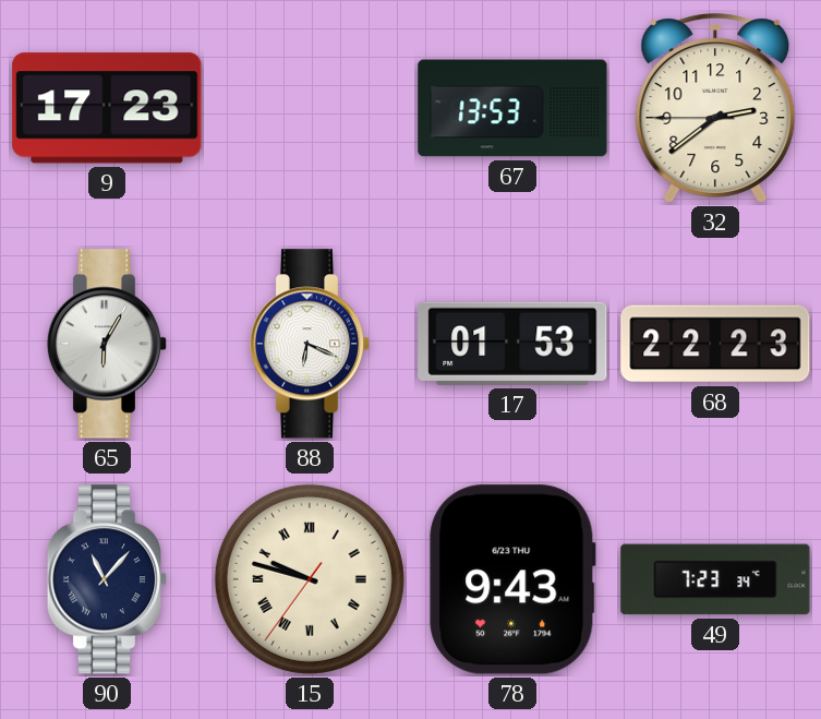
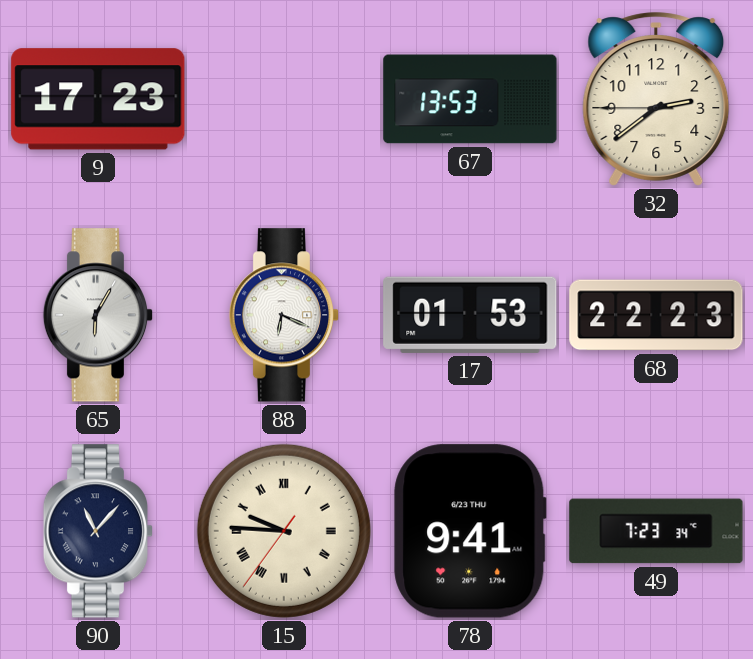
15: 9:47 -> 9:45
78: 9:43 -> 9:41
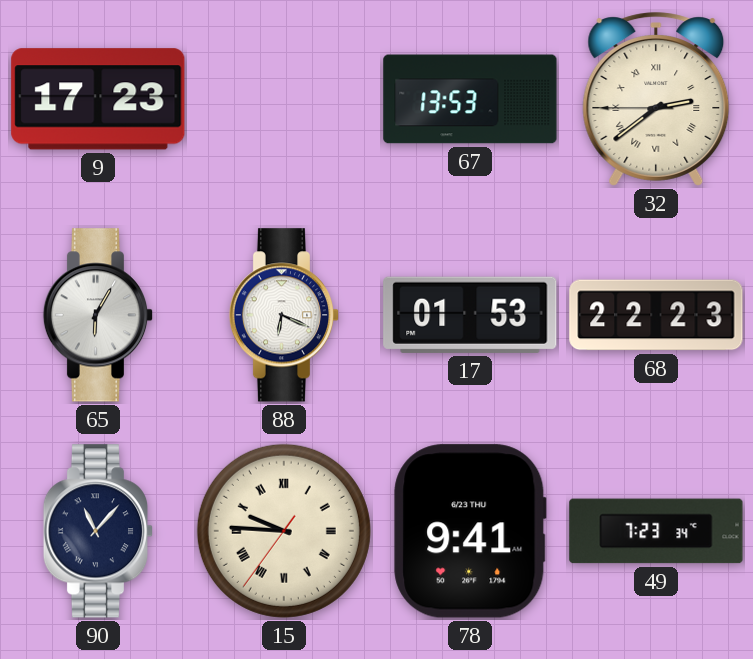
32 numerals: Arabic -> Roman
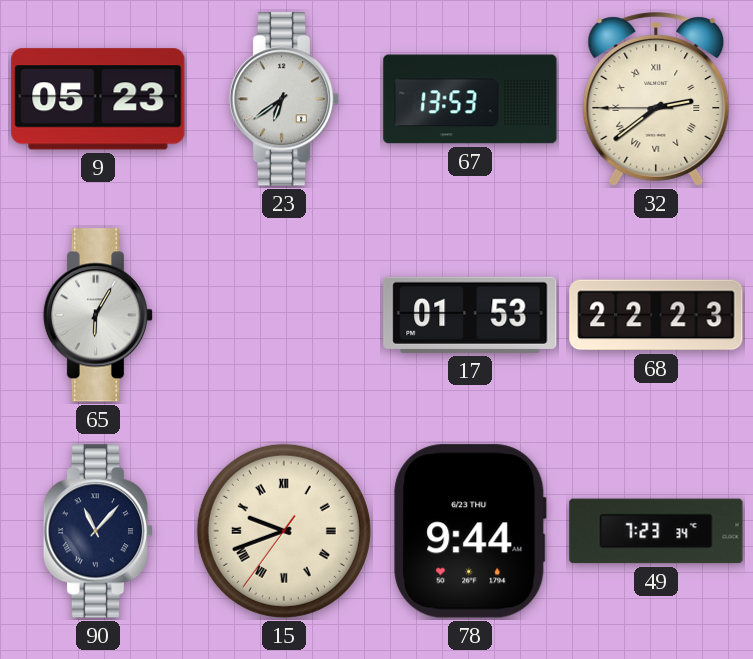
9: 17:23 -> 05:23
23: none -> 6:39
88: 6:19 -> none
15: 9:45 -> 9:41
78: 9:41 -> 9:44
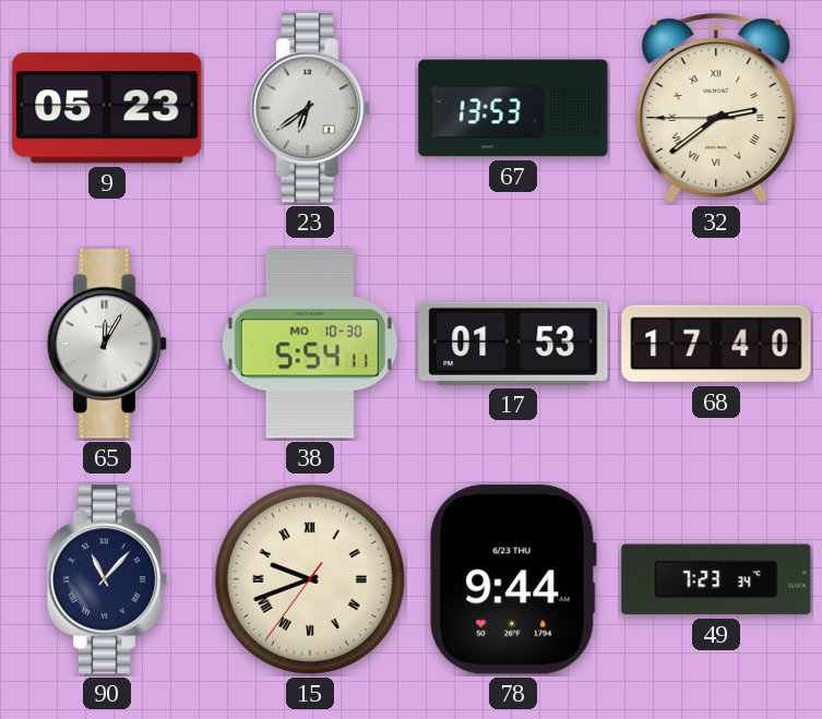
65: 6:05 -> 12:05
38: none -> 5:54
68: 22:23 -> 17:40
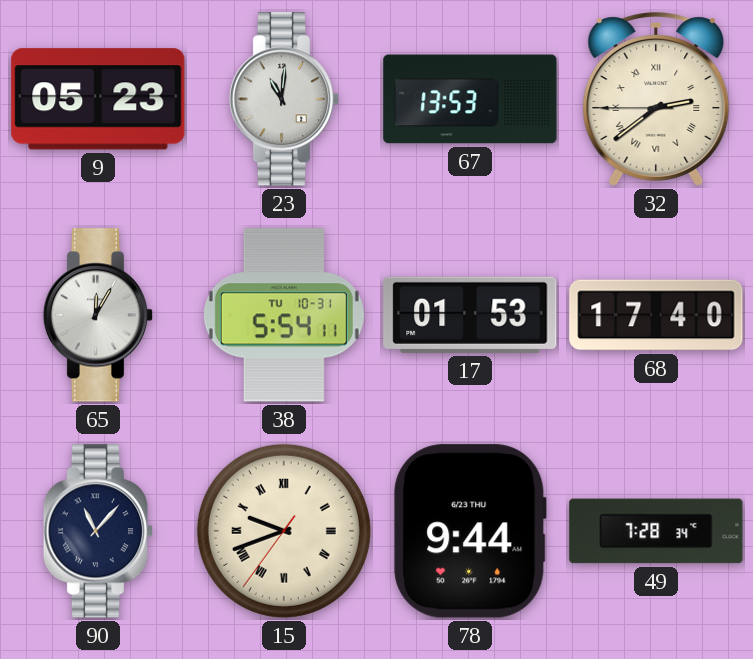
23: 6:39 -> 11:01
38 date: MO 10-30 -> TU 10-31
49: 7:23 -> 7:28
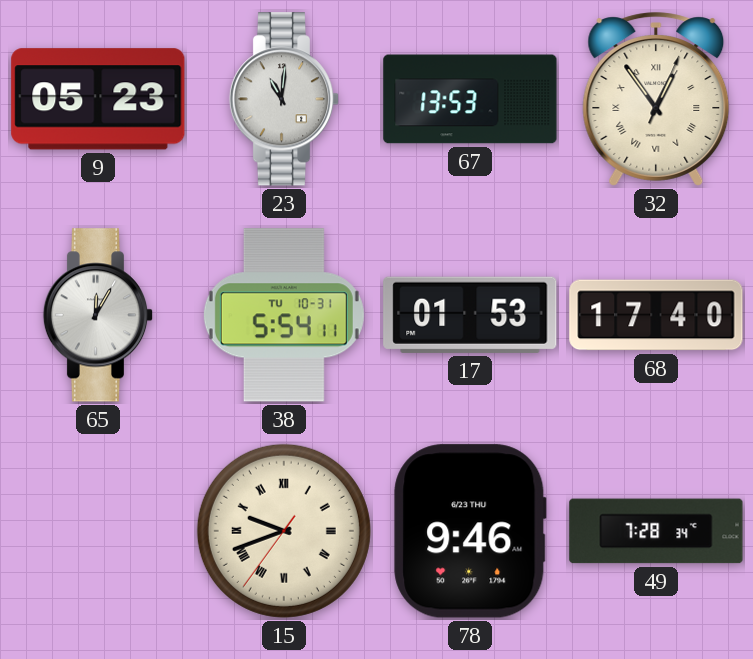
32: 2:38 -> 12:54
90: 11:07 -> none
78: 9:44 -> 9:46
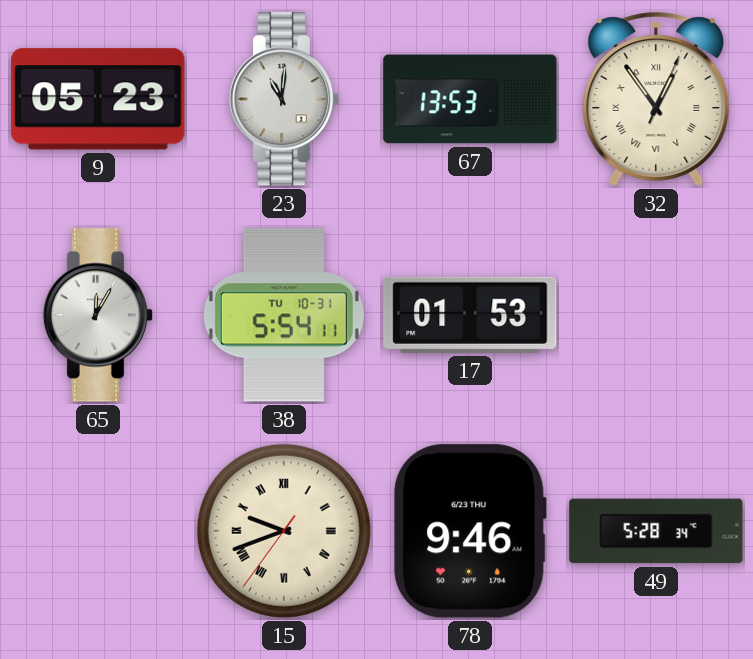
68: 17:40 -> none
49: 7:28 -> 5:28
